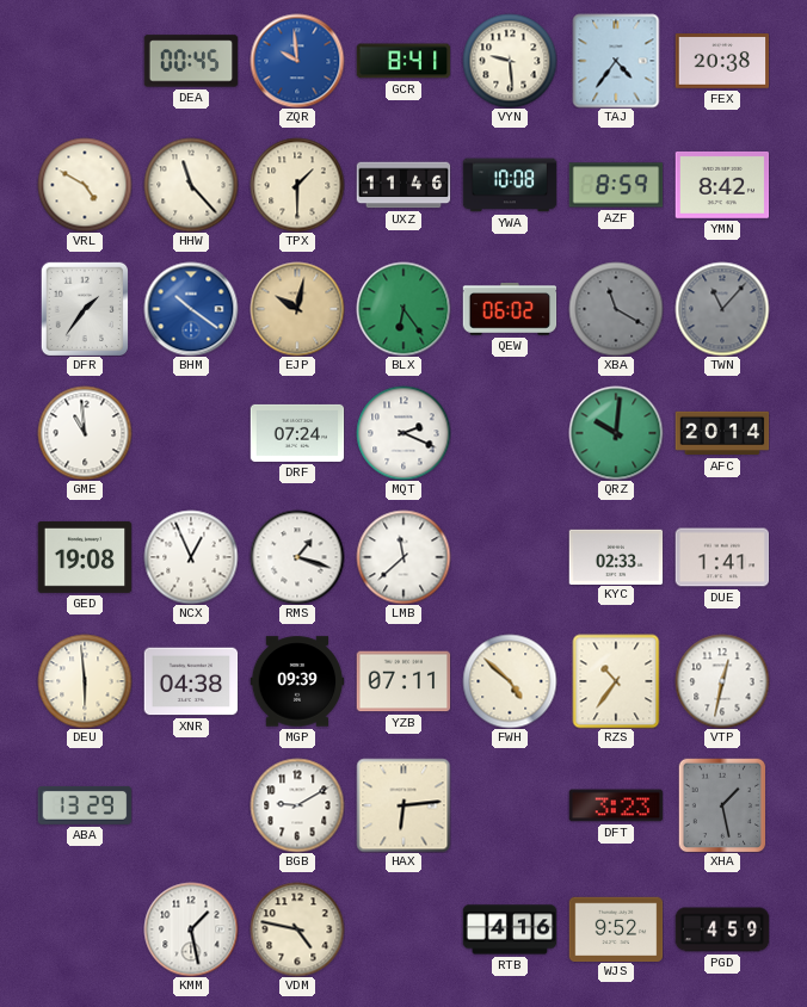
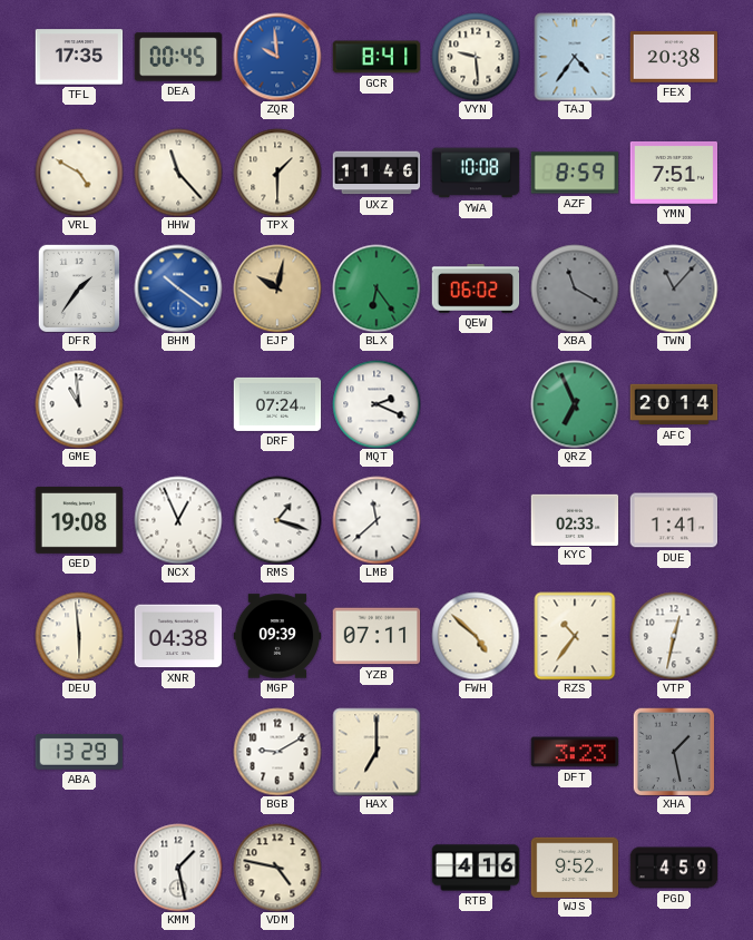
TFL: none -> 17:35
YMN: 8:42 -> 7:51
QRZ: 10:01 -> 6:56
HAX: 6:14 -> 7:00
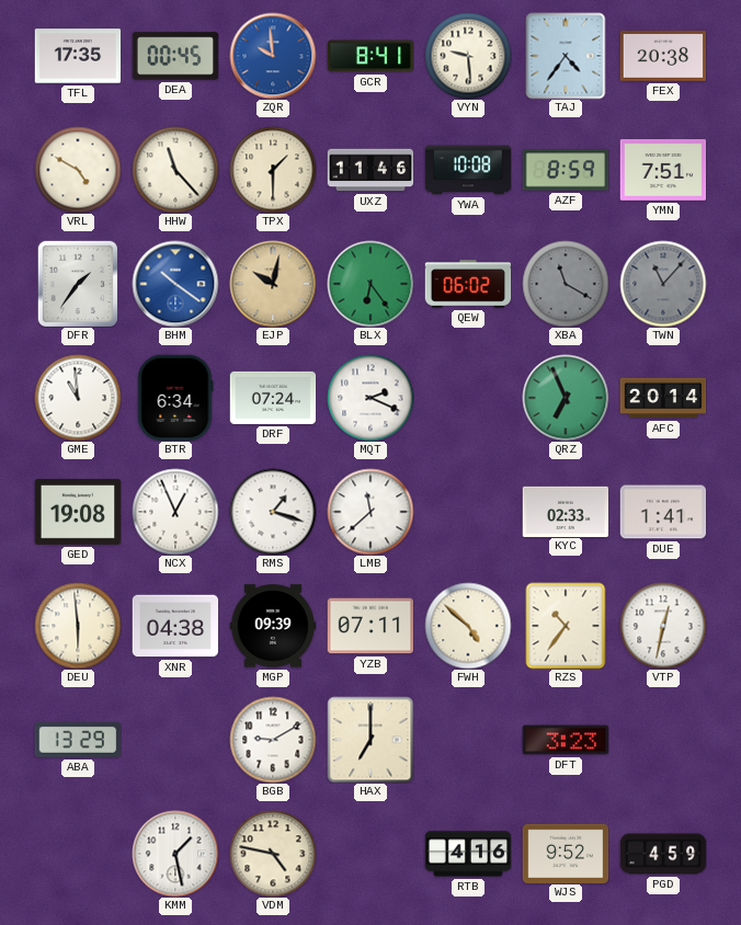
BTR: none -> 6:34
XHA: 1:28 -> none
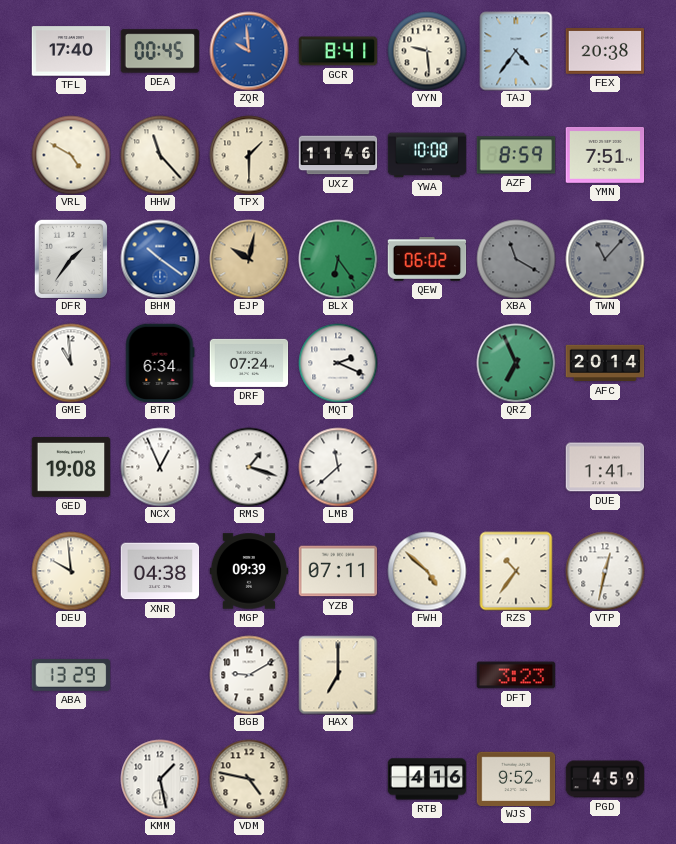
TFL: 17:35 -> 17:40
KYC: 02:33 -> none
DEU: 5:59 -> 9:59
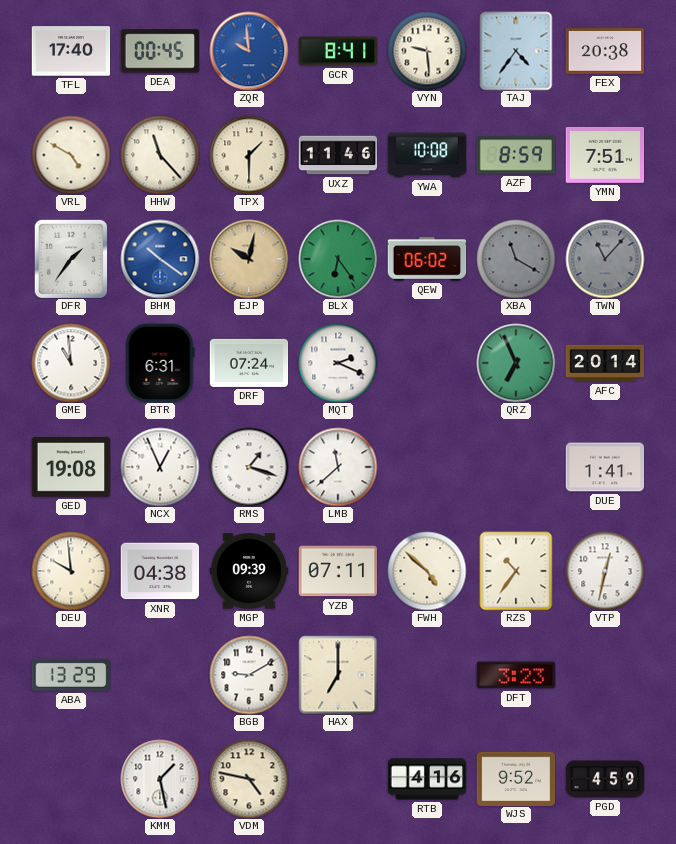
BTR: 6:34 -> 6:31
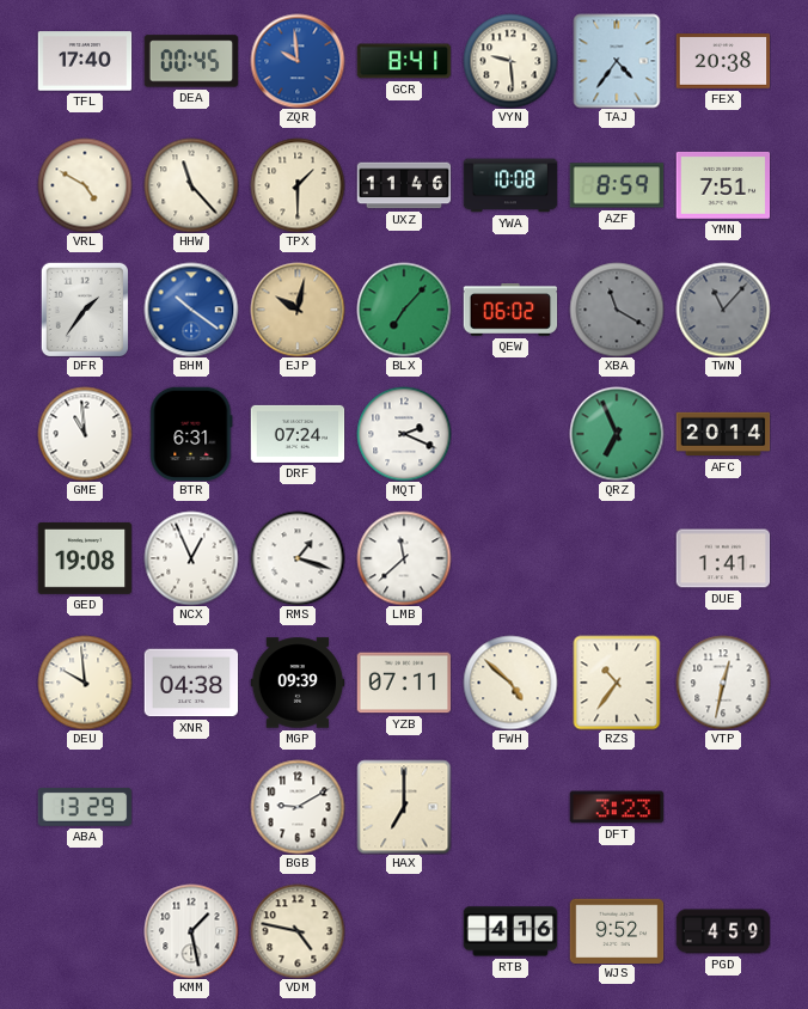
BLX: 6:24 -> 7:07
